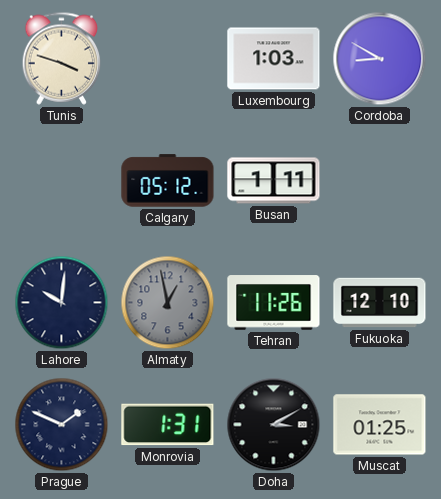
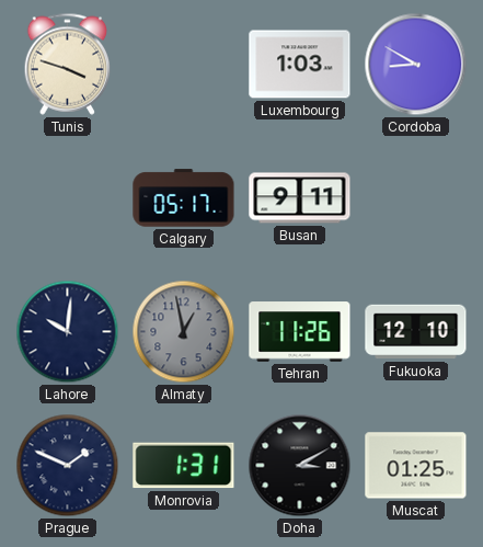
Calgary: 05:12 -> 05:17
Busan: 1:11 -> 9:11
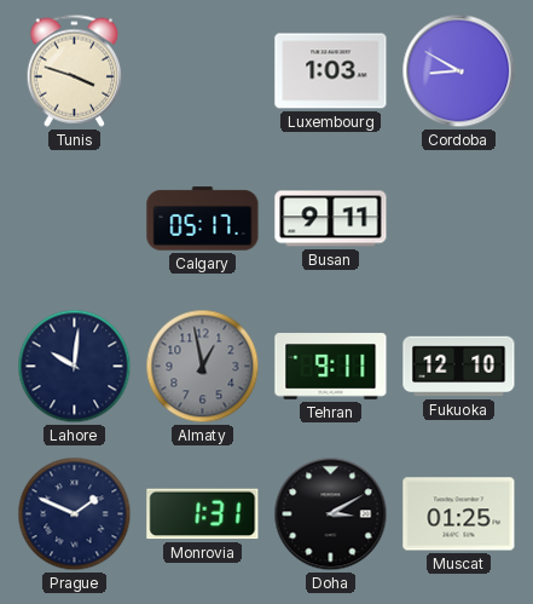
Tehran: 11:26 -> 9:11
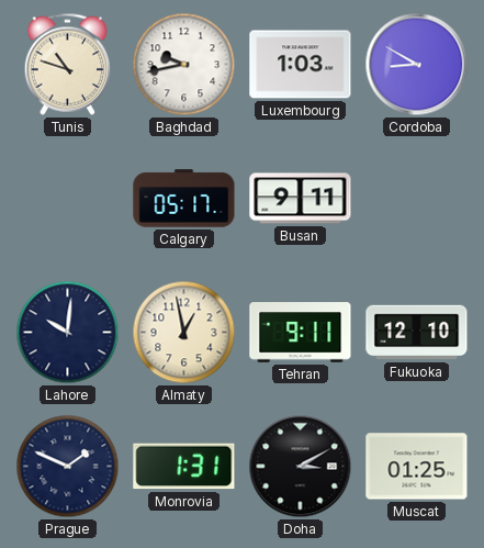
Tunis: 3:48 -> 10:48
Baghdad: none -> 9:43
Almaty dial: grey -> cream
